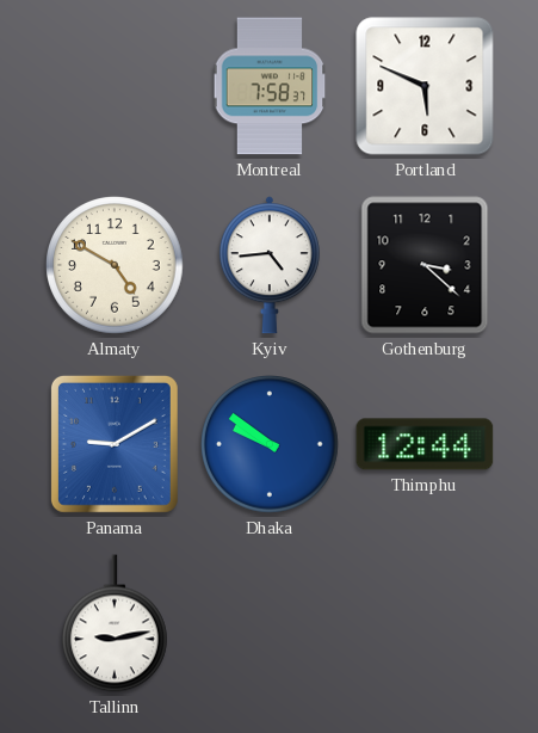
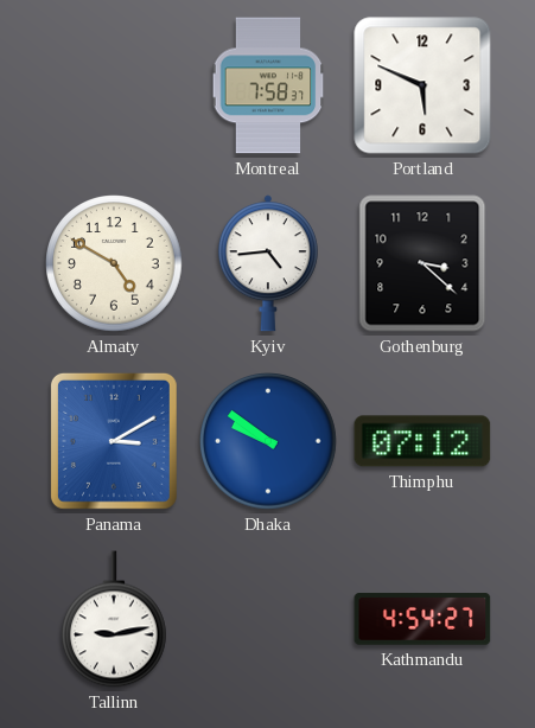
Panama: 9:10 -> 3:10
Thimphu: 12:44 -> 07:12
Kathmandu: none -> 4:54
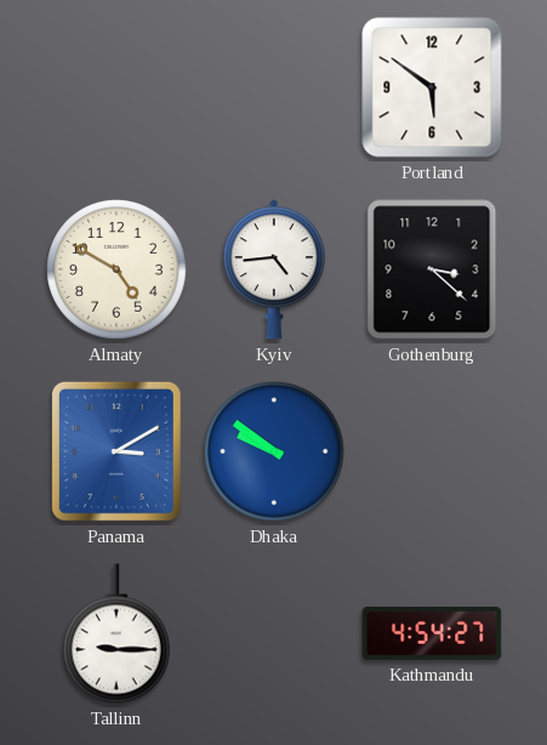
Montreal: 7:58 -> none
Portland: 5:49 -> 5:51
Thimphu: 07:12 -> none
Tallinn: 9:13 -> 9:15
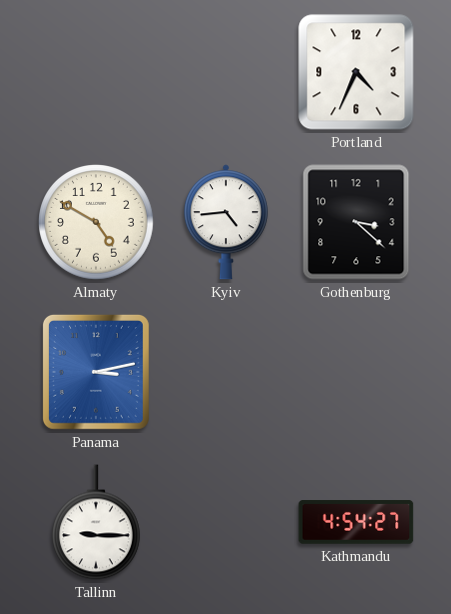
Portland: 5:51 -> 4:34
Panama: 3:10 -> 3:13
Dhaka: 9:51 -> none
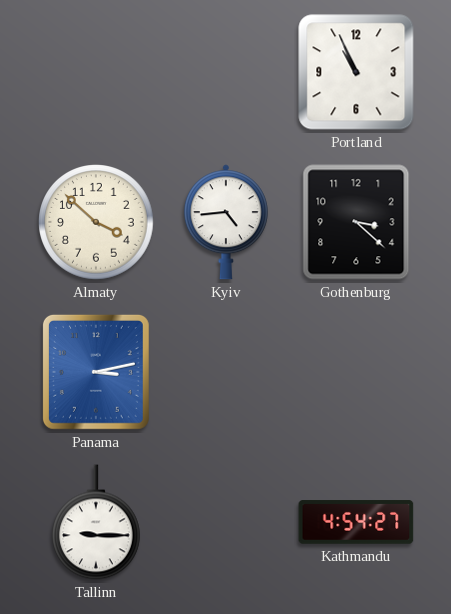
Portland: 4:34 -> 10:56
Almaty: 4:50 -> 3:52
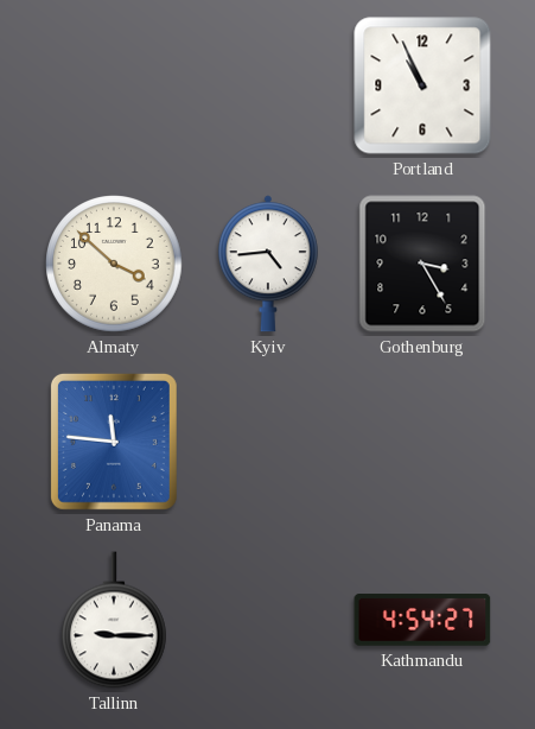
Gothenburg: 3:22 -> 3:25
Panama: 3:13 -> 11:46
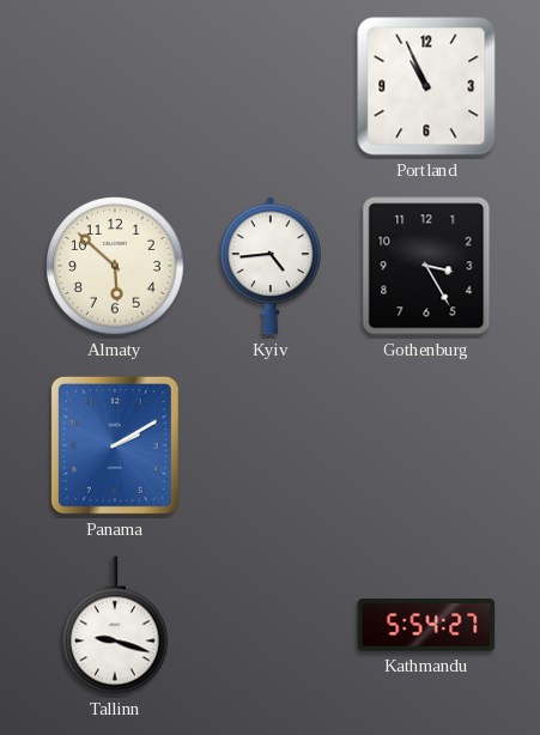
Almaty: 3:52 -> 5:52
Panama: 11:46 -> 2:10
Tallinn: 9:15 -> 9:18
Kathmandu: 4:54 -> 5:54
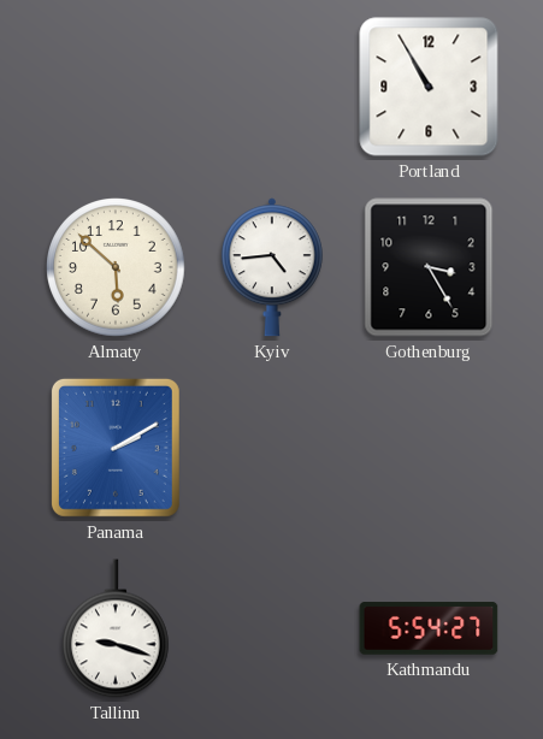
Portland: 10:56 -> 10:55
